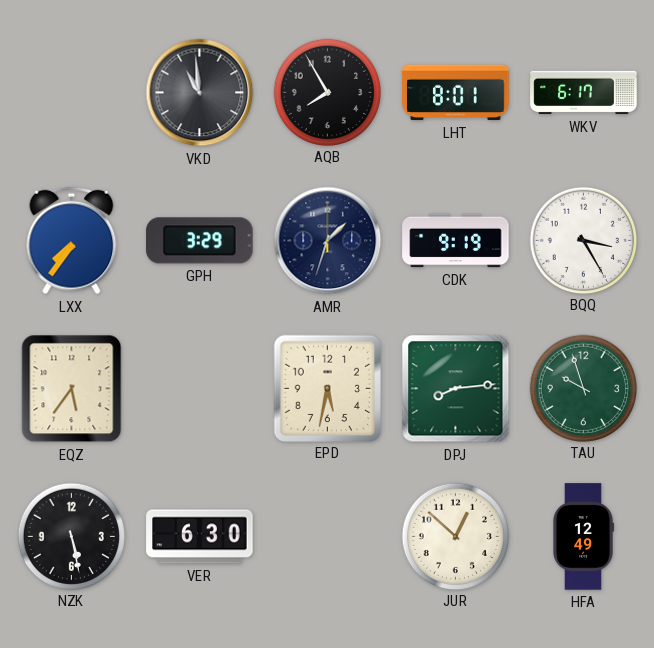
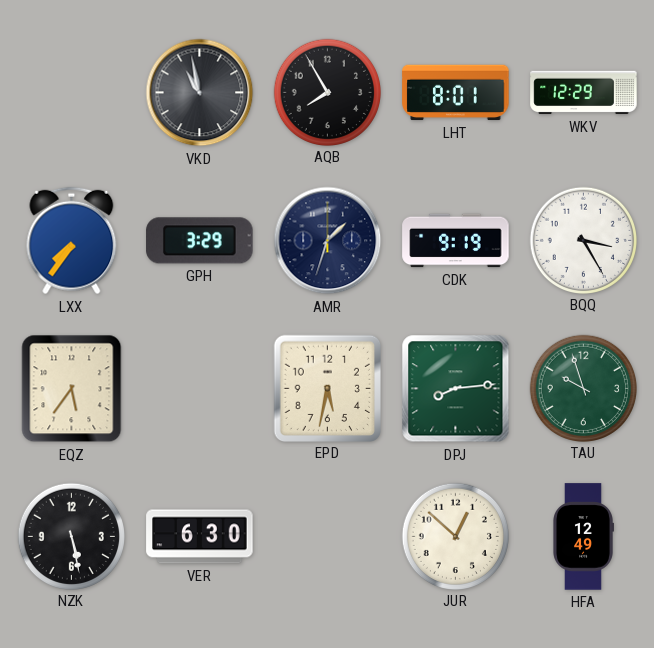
VKD: 10:59 -> 10:58
WKV: 6:17 -> 12:29
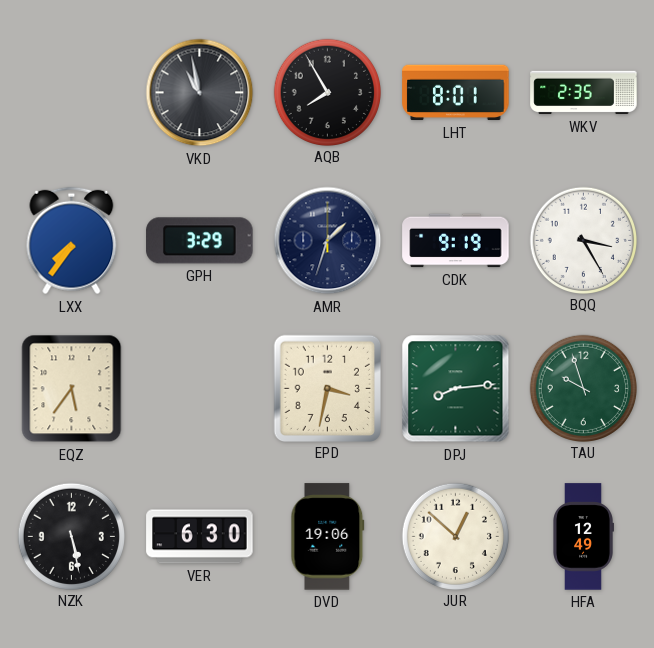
WKV: 12:29 -> 2:35
EPD: 5:32 -> 3:32
DVD: none -> 19:06
